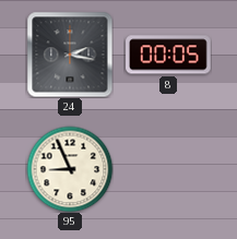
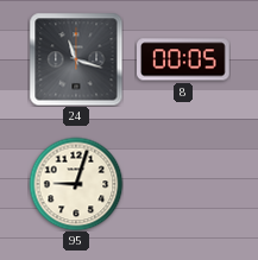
24: 2:17 -> 11:18
95: 8:56 -> 9:03
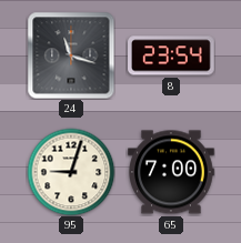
8: 00:05 -> 23:54
65: none -> 7:00
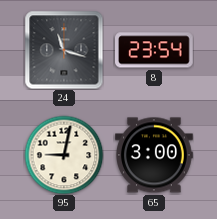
95: 9:03 -> 9:02
65: 7:00 -> 3:00
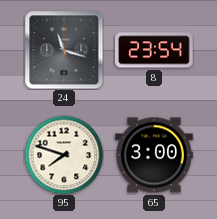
95: 9:02 -> 7:48
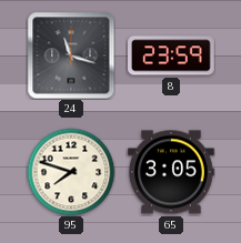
8: 23:54 -> 23:59
65: 3:00 -> 3:05
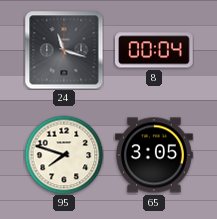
8: 23:59 -> 00:04
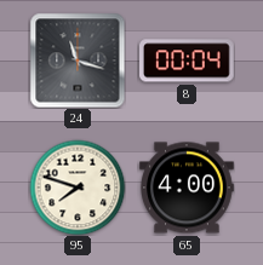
65: 3:05 -> 4:00
